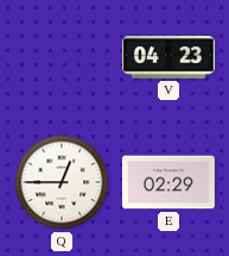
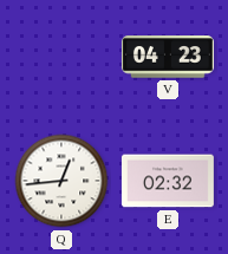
Q: 12:45 -> 12:44
E: 02:29 -> 02:32
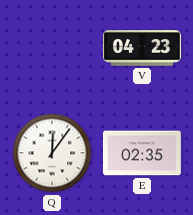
Q: 12:44 -> 12:06
E: 02:32 -> 02:35
